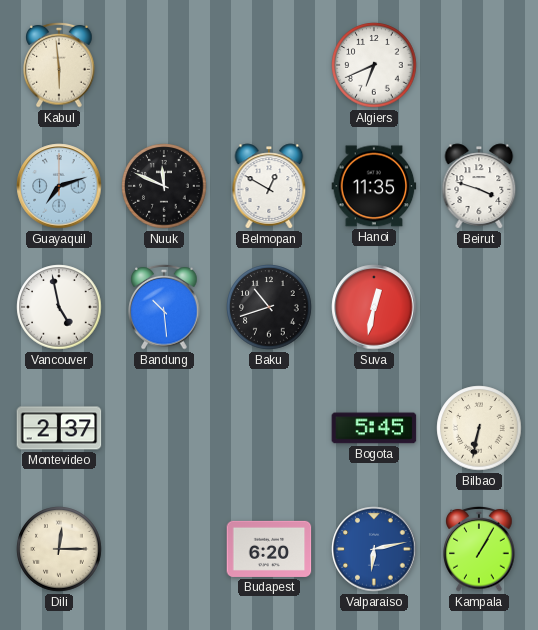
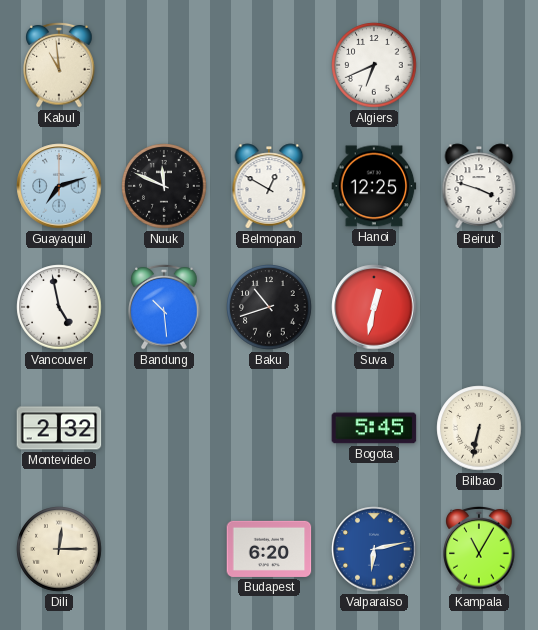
Kabul: 5:59 -> 10:59
Hanoi: 11:35 -> 12:25
Montevideo: 2:37 -> 2:32
Kampala: 1:05 -> 11:05
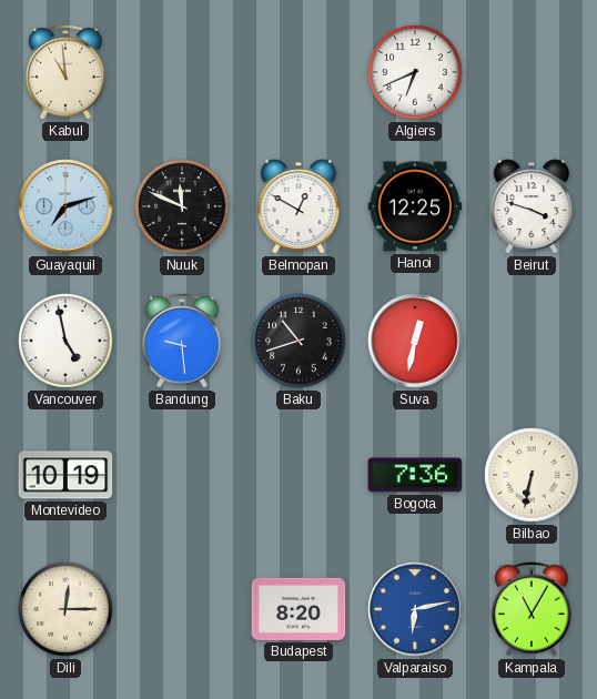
Bandung: 10:29 -> 9:29
Montevideo: 2:32 -> 10:19
Bogota: 5:45 -> 7:36
Budapest: 6:20 -> 8:20
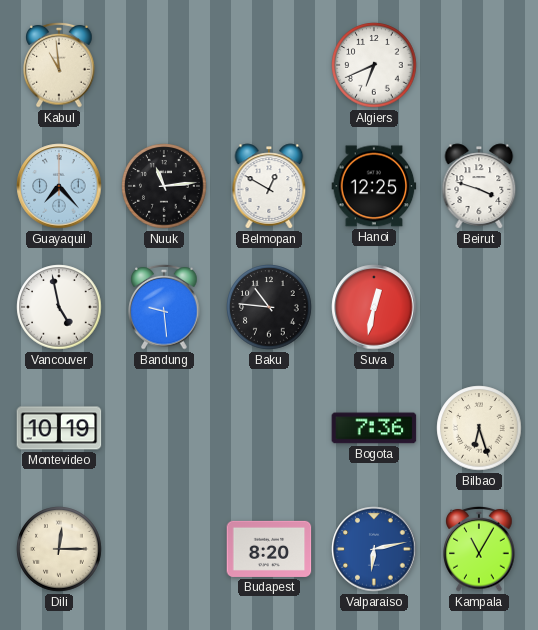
Guayaquil: 7:12 -> 7:23
Nuuk: 11:49 -> 11:14
Baku: 10:42 -> 10:46
Bilbao: 6:32 -> 6:27
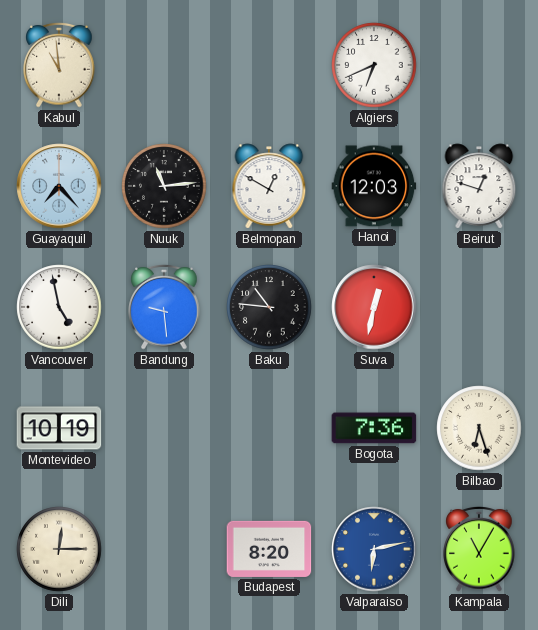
Hanoi: 12:25 -> 12:03
Beirut: 3:48 -> 12:48
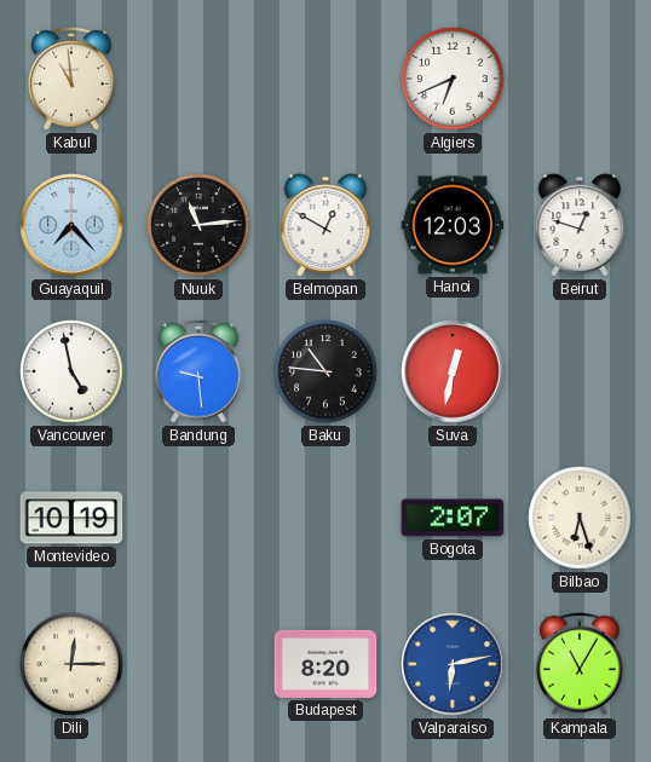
Bogota: 7:36 -> 2:07
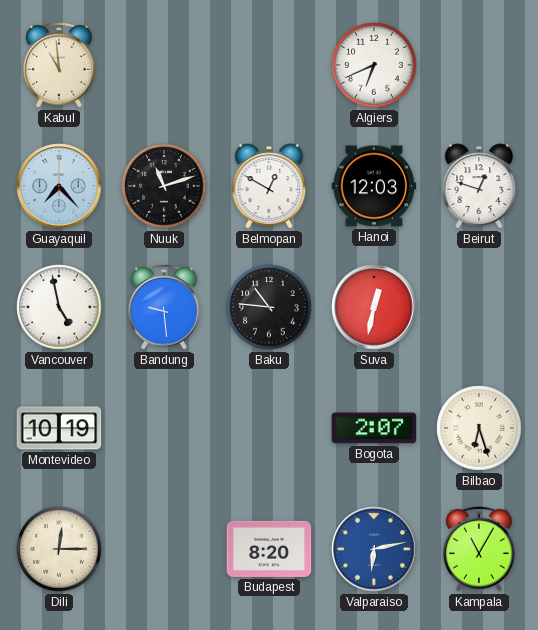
Nuuk: 11:14 -> 11:12
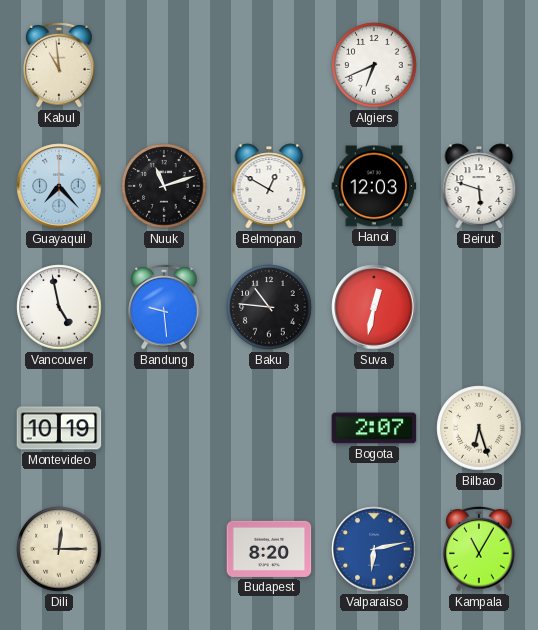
Beirut: 12:48 -> 5:48
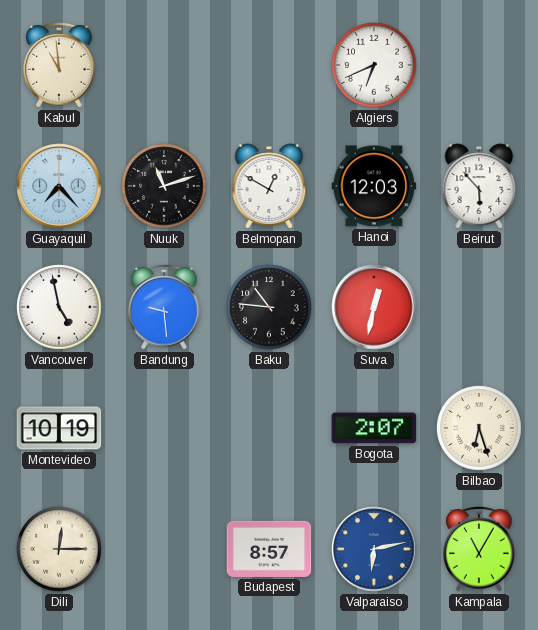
Beirut: 5:48 -> 5:53
Budapest: 8:20 -> 8:57
